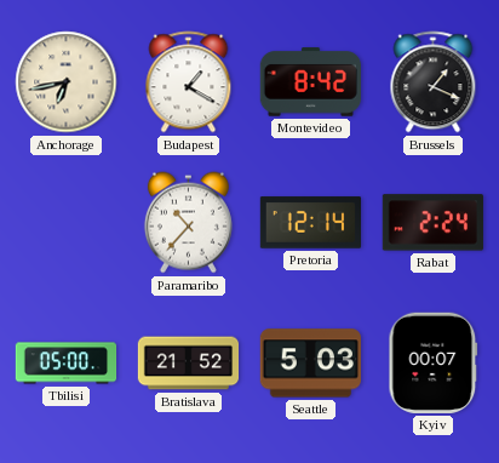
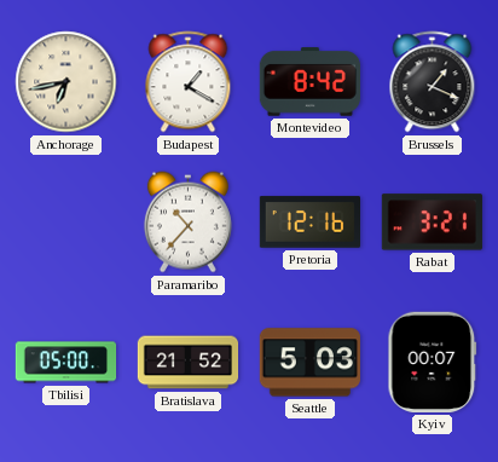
Pretoria: 12:14 -> 12:16
Rabat: 2:24 -> 3:21
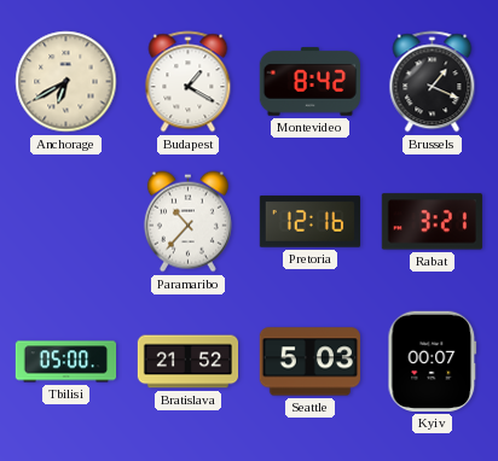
Anchorage: 6:43 -> 6:40
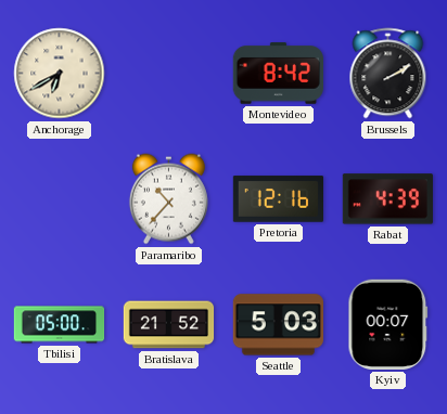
Budapest: 1:20 -> none
Brussels: 1:19 -> 2:10
Rabat: 3:21 -> 4:39
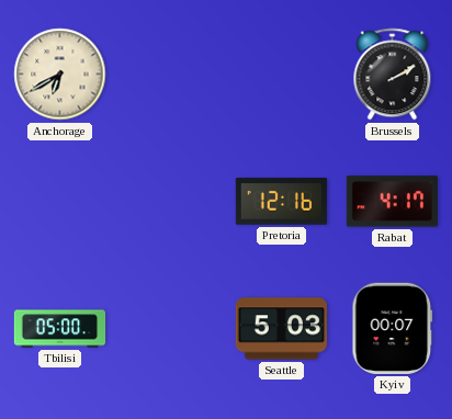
Montevideo: 8:42 -> none
Paramaribo: 10:37 -> none
Rabat: 4:39 -> 4:17
Bratislava: 21:52 -> none
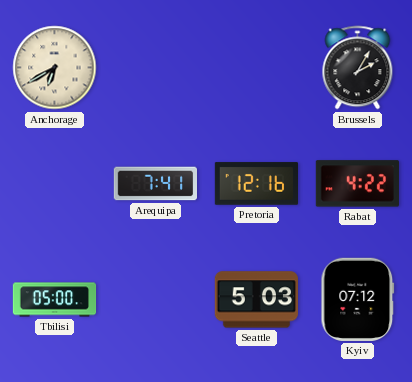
Brussels: 2:10 -> 2:05
Arequipa: none -> 7:41
Rabat: 4:17 -> 4:22
Kyiv: 00:07 -> 07:12
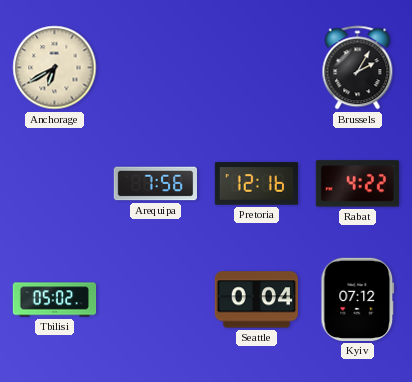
Arequipa: 7:41 -> 7:56
Tbilisi: 05:00 -> 05:02
Seattle: 5:03 -> 0:04
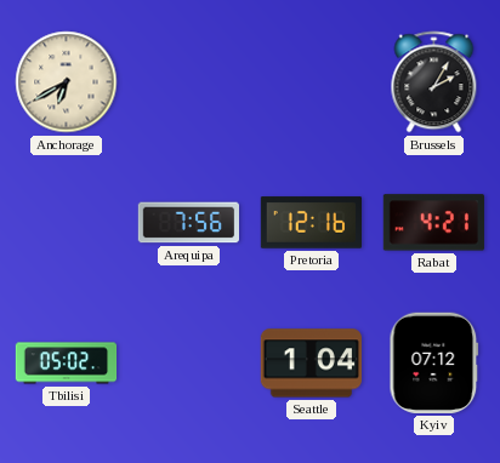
Rabat: 4:22 -> 4:21
Seattle: 0:04 -> 1:04
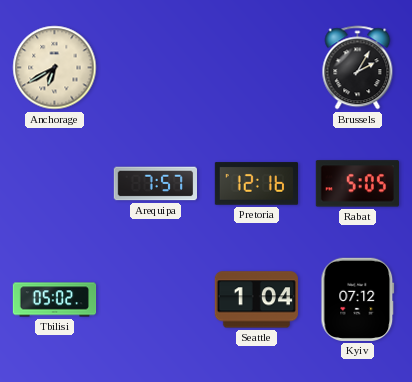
Arequipa: 7:56 -> 7:57
Rabat: 4:21 -> 5:05
